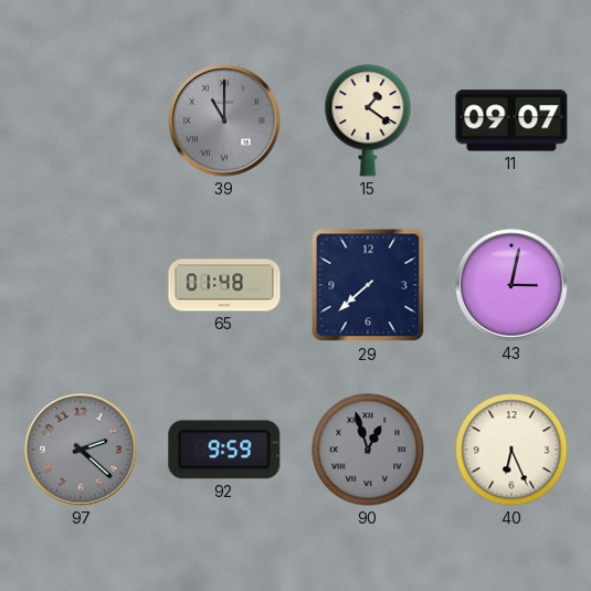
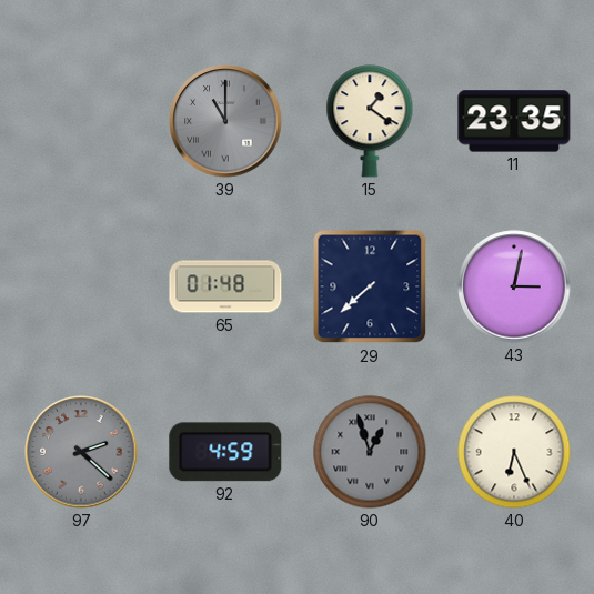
11: 09:07 -> 23:35
92: 9:59 -> 4:59
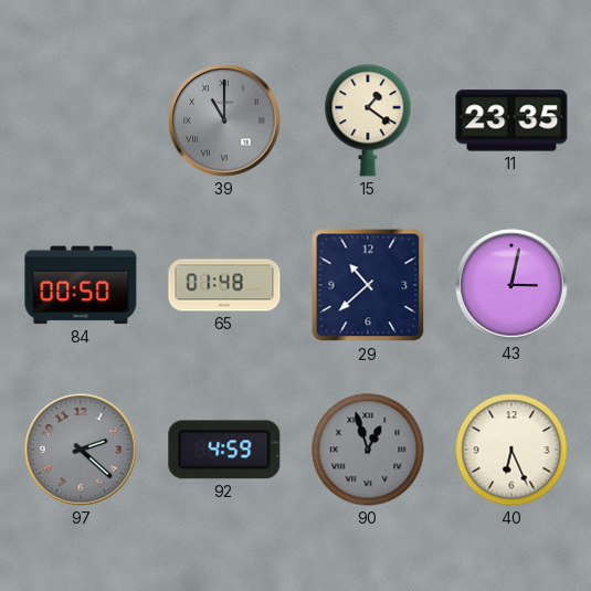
84: none -> 00:50
29: 7:38 -> 10:38
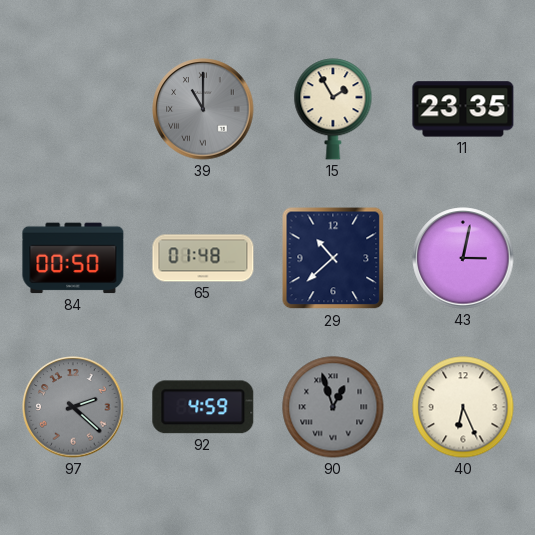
15: 1:21 -> 1:55
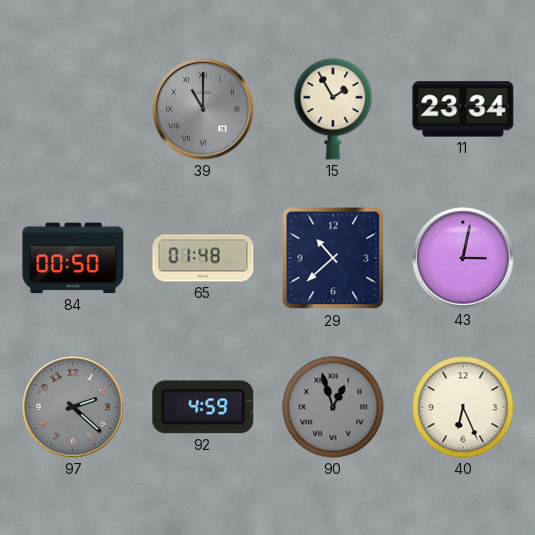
11: 23:35 -> 23:34
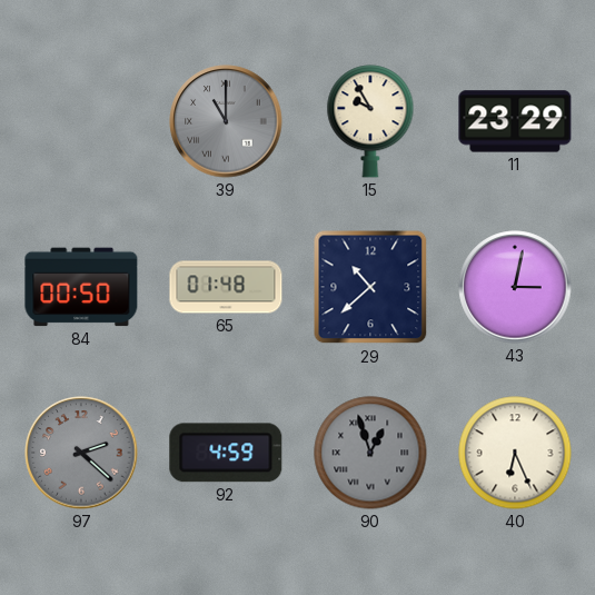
15: 1:55 -> 9:55
11: 23:34 -> 23:29
